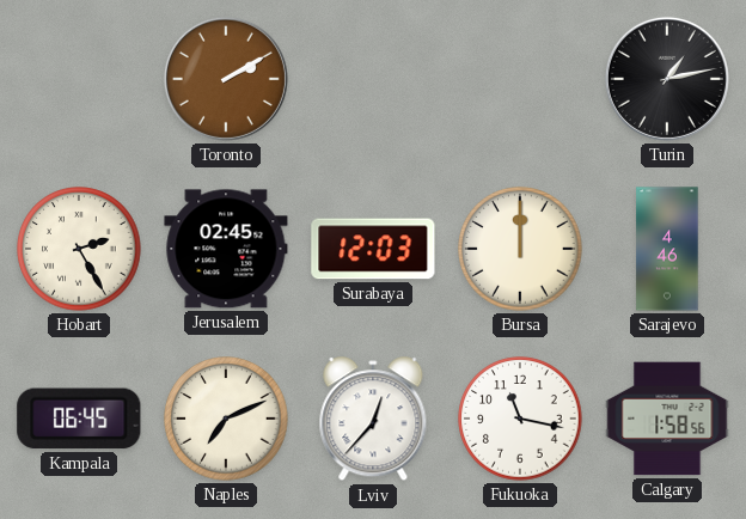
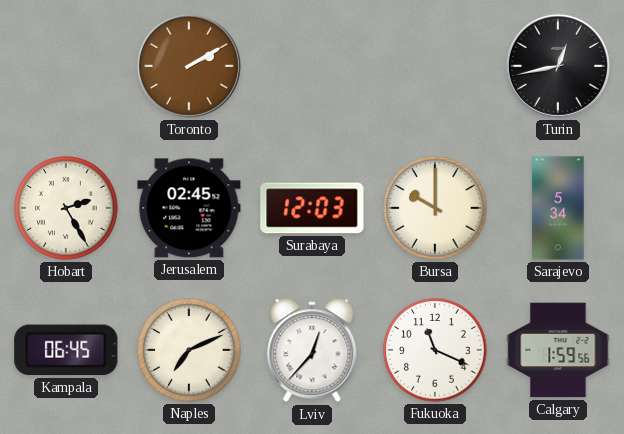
Turin: 1:13 -> 12:43
Bursa: 12:00 -> 10:00
Sarajevo: 4:46 -> 5:34
Fukuoka: 11:17 -> 11:19
Calgary: 1:58 -> 1:59
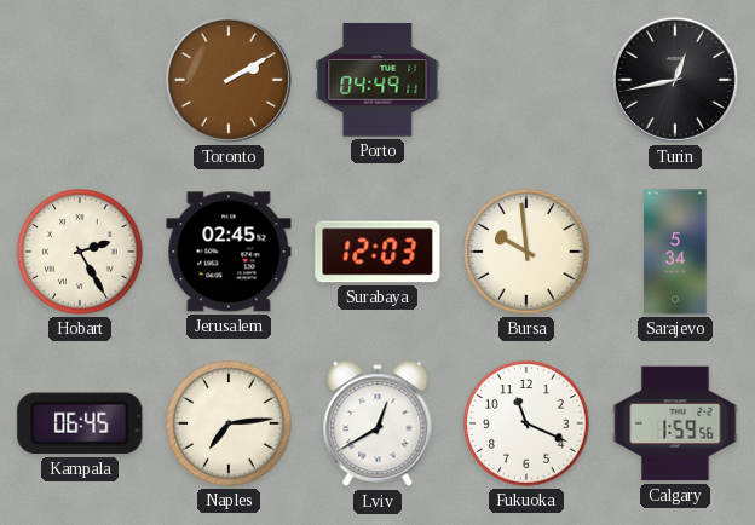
Porto: none -> 04:49
Bursa: 10:00 -> 9:59
Naples: 7:11 -> 7:14
Lviv: 12:37 -> 12:40
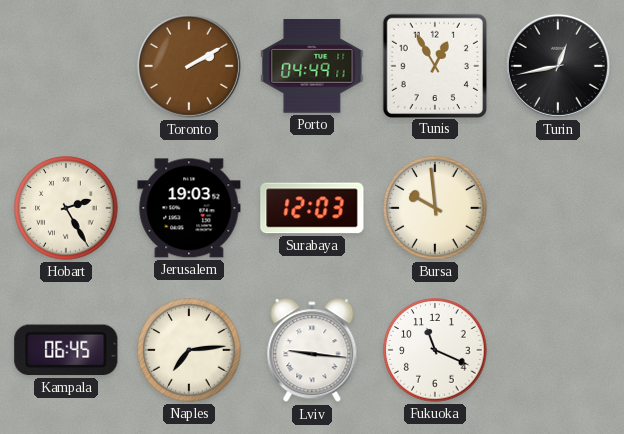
Tunis: none -> 12:55
Jerusalem: 02:45 -> 19:03
Sarajevo: 5:34 -> none
Lviv: 12:40 -> 9:16
Calgary: 1:59 -> none
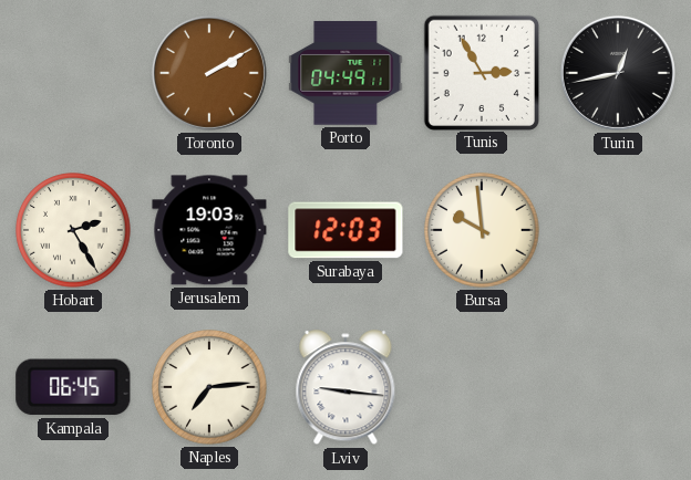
Tunis: 12:55 -> 2:55
Fukuoka: 11:19 -> none
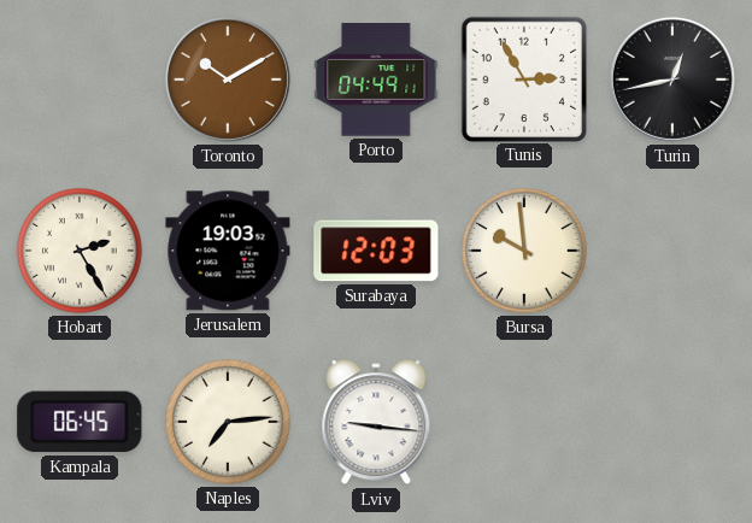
Toronto: 2:10 -> 10:10
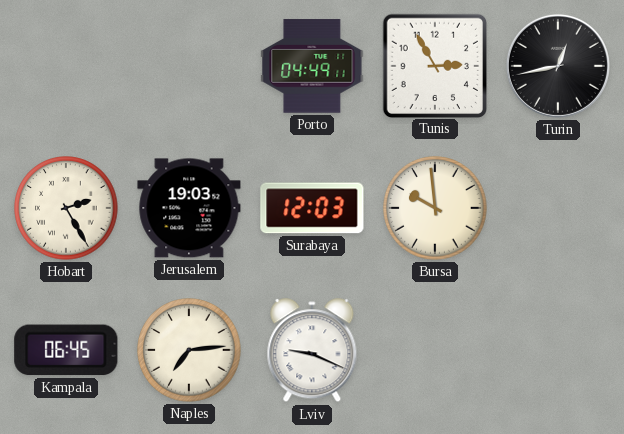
Toronto: 10:10 -> none
Lviv: 9:16 -> 9:19
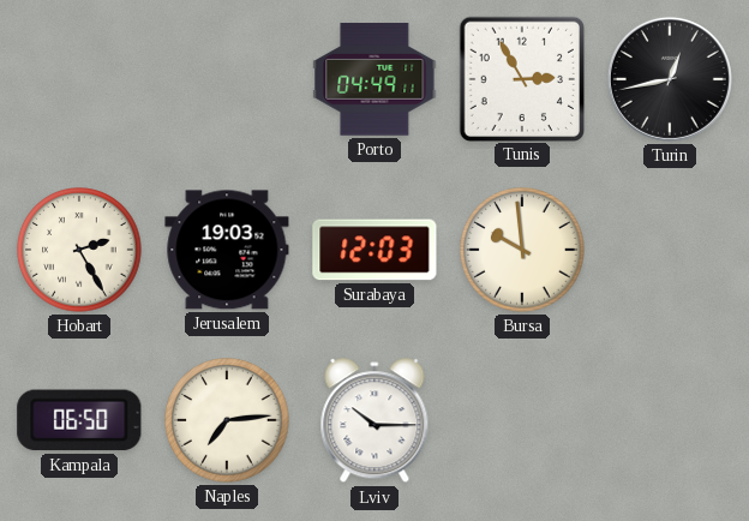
Kampala: 06:45 -> 06:50
Lviv: 9:19 -> 10:15
